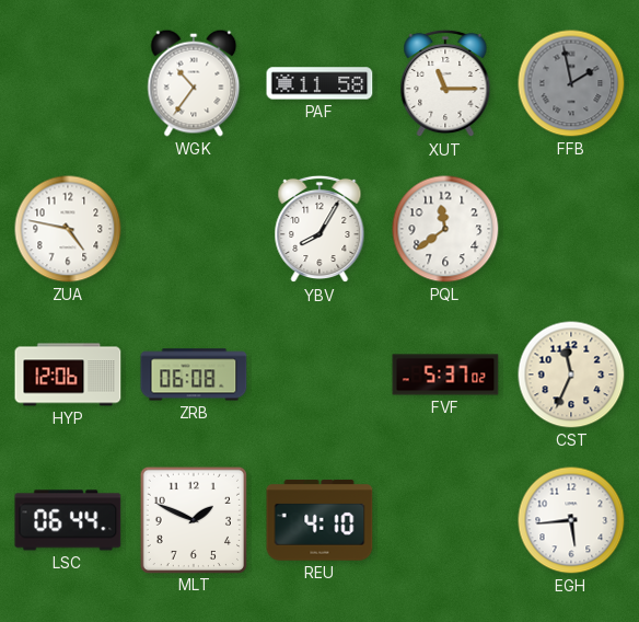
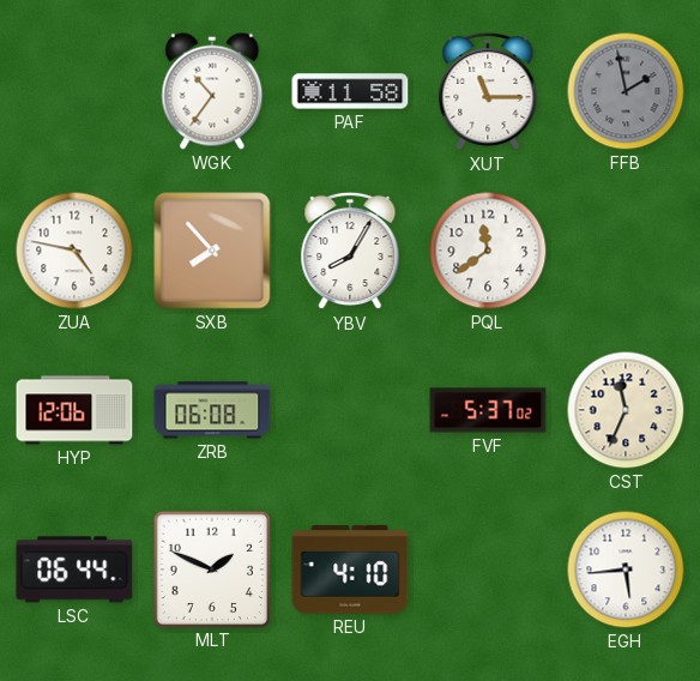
SXB: none -> 7:53
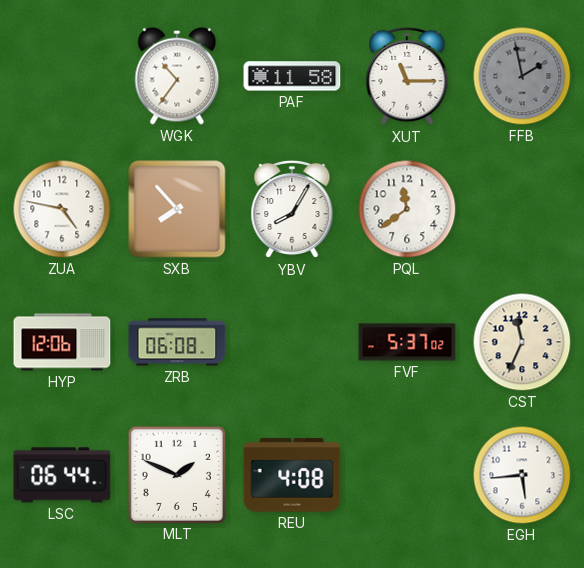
REU: 4:10 -> 4:08
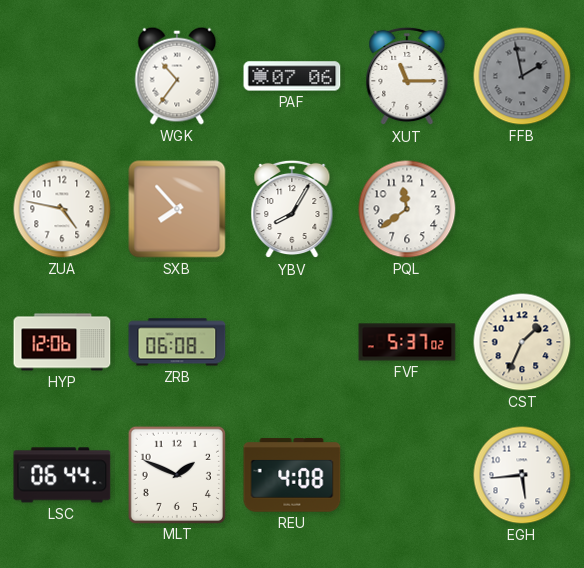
PAF: 11:58 -> 07:06
CST: 11:34 -> 1:34
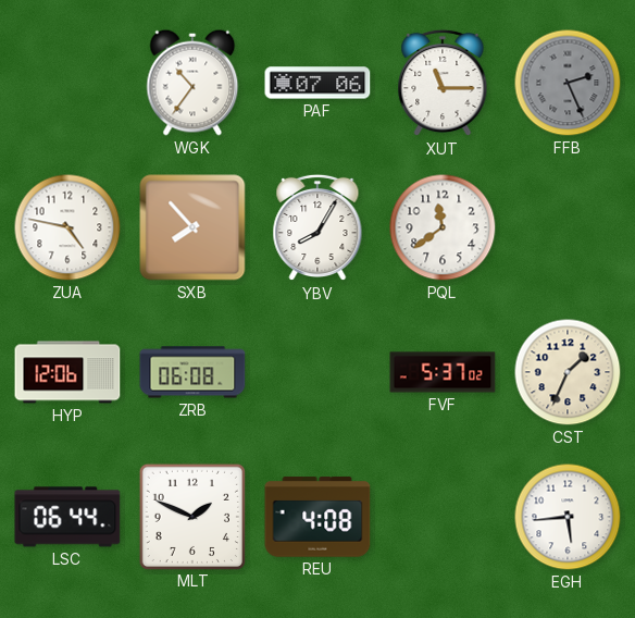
FFB: 1:58 -> 2:26
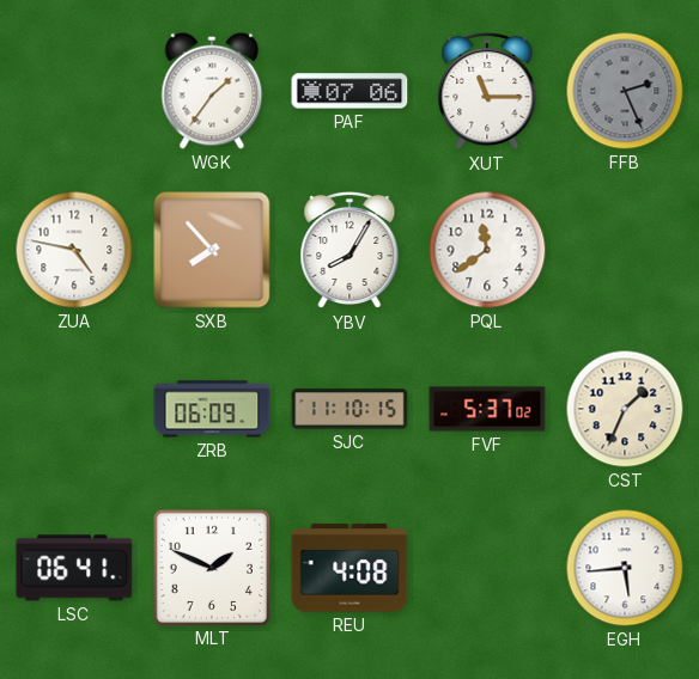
WGK: 10:36 -> 1:36
HYP: 12:06 -> none
ZRB: 06:08 -> 06:09
SJC: none -> 11:10
LSC: 06:44 -> 06:41
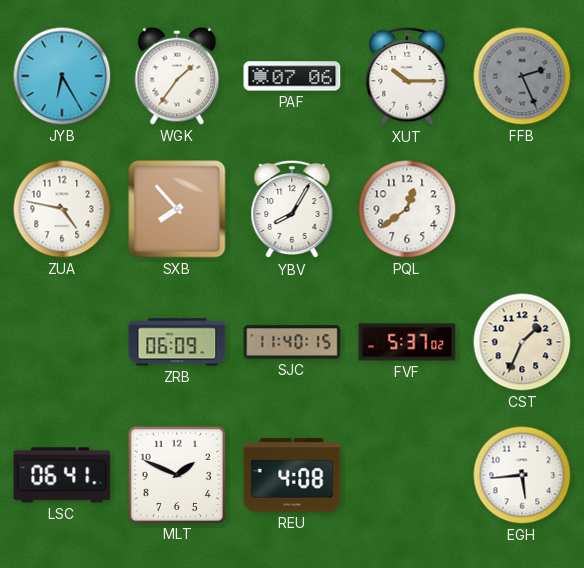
JYB: none -> 6:25
XUT: 11:15 -> 10:15
PQL: 11:39 -> 12:39
SJC: 11:10 -> 11:40
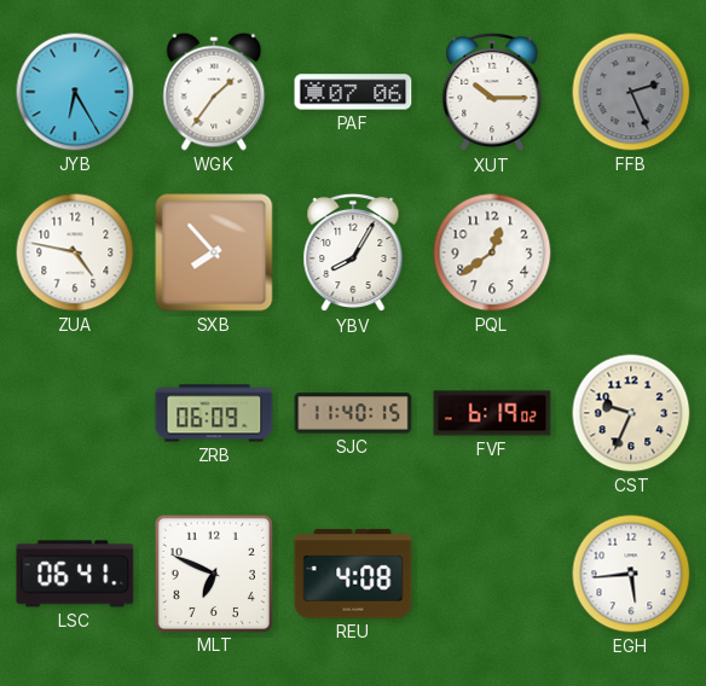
FVF: 5:37 -> 6:19
CST: 1:34 -> 9:34
MLT: 1:49 -> 6:49
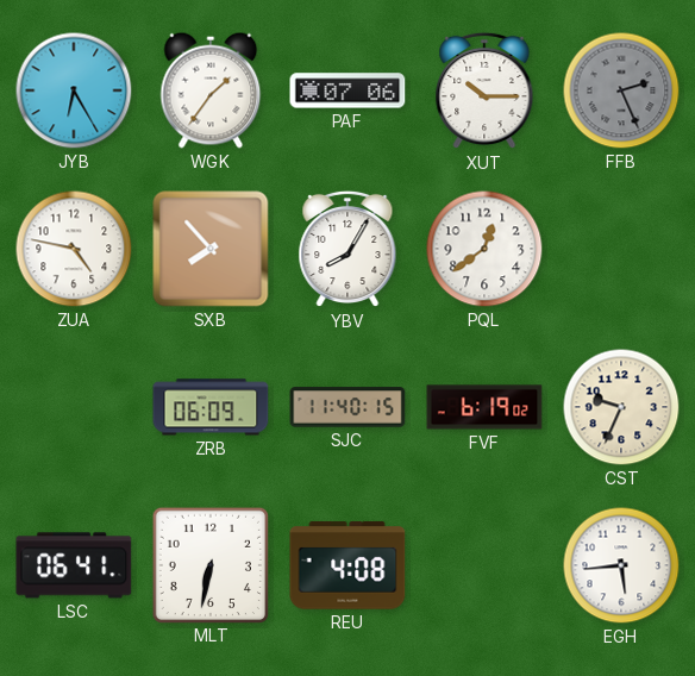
MLT: 6:49 -> 6:32
